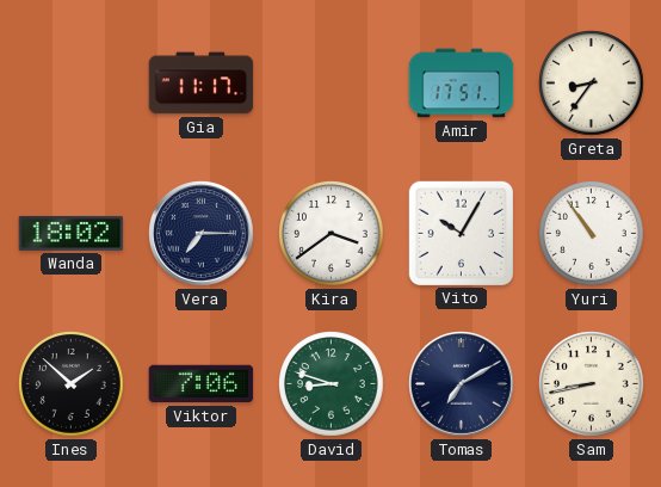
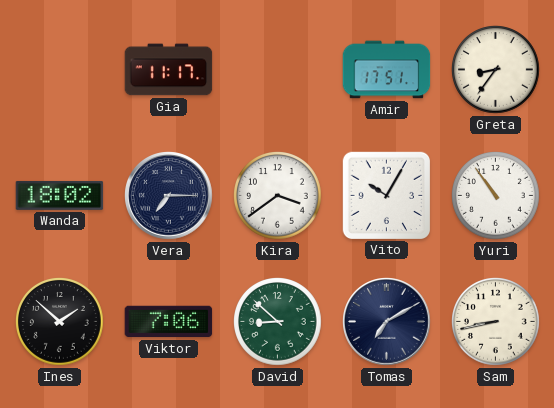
David: 8:48 -> 8:52
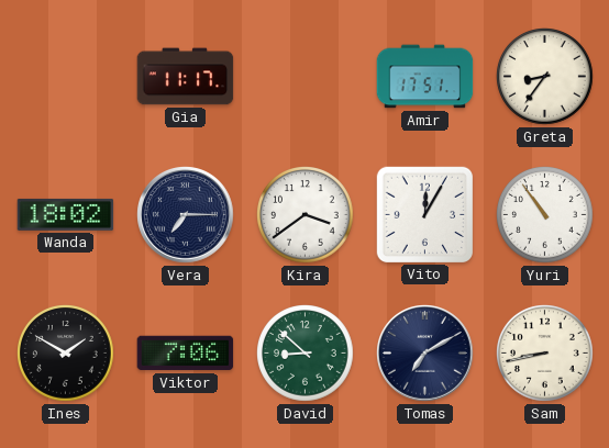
Vito: 10:05 -> 12:05
Ines: 1:52 -> 1:50
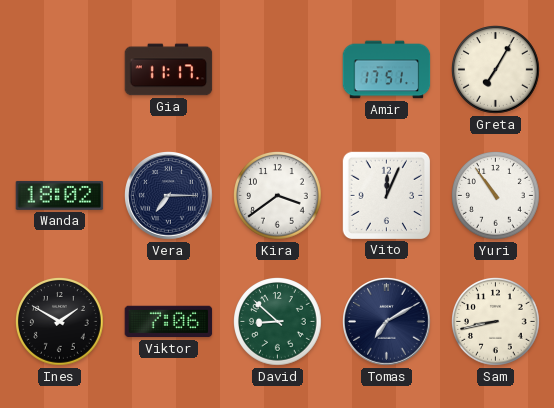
Greta: 8:36 -> 7:05
Vito: 12:05 -> 12:04
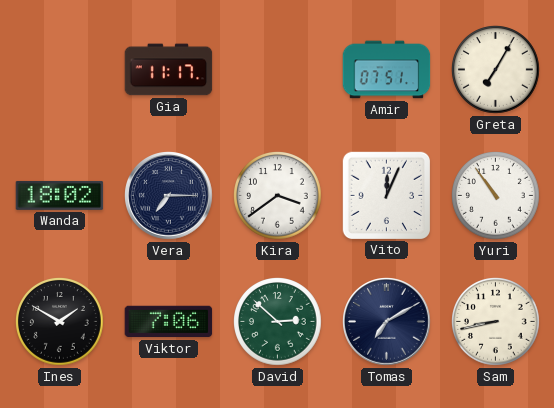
Amir: 17:51 -> 07:51
David: 8:52 -> 2:52
